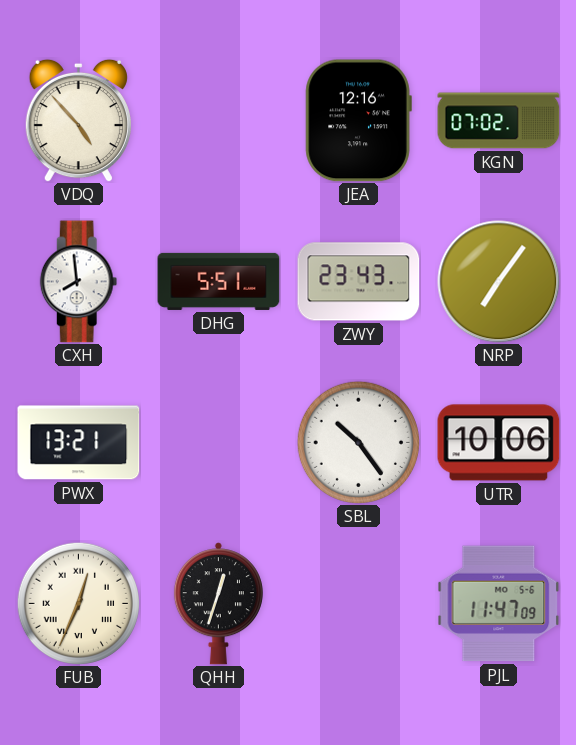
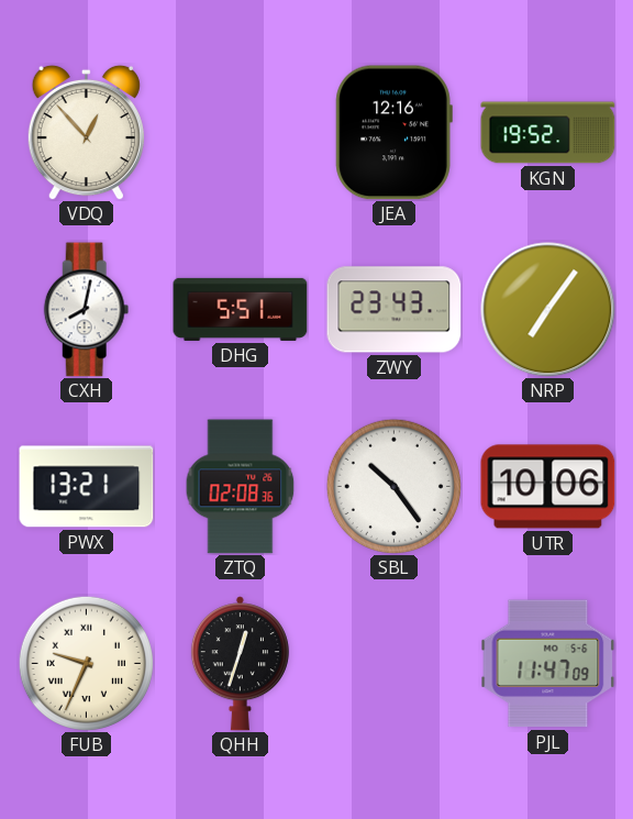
VDQ: 4:53 -> 12:53
KGN: 07:02 -> 19:52
CXH: 7:59 -> 8:02
ZTQ: none -> 02:08
FUB: 12:34 -> 9:34
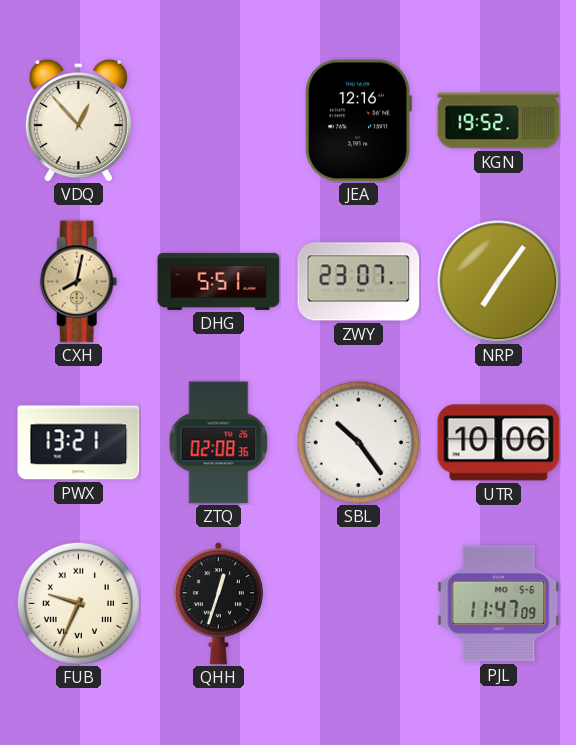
CXH dial: white -> champagne
ZWY: 23:43 -> 23:07
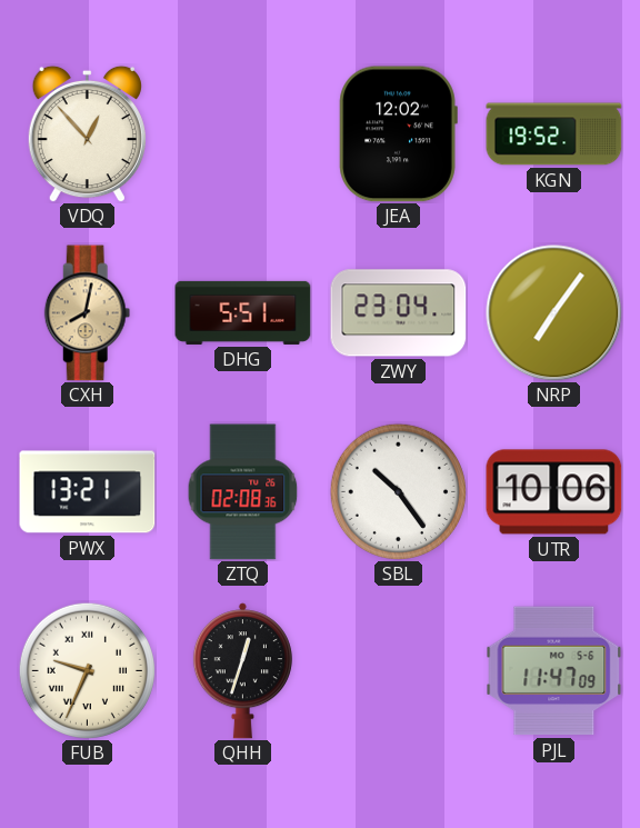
JEA: 12:16 -> 12:02
ZWY: 23:07 -> 23:04
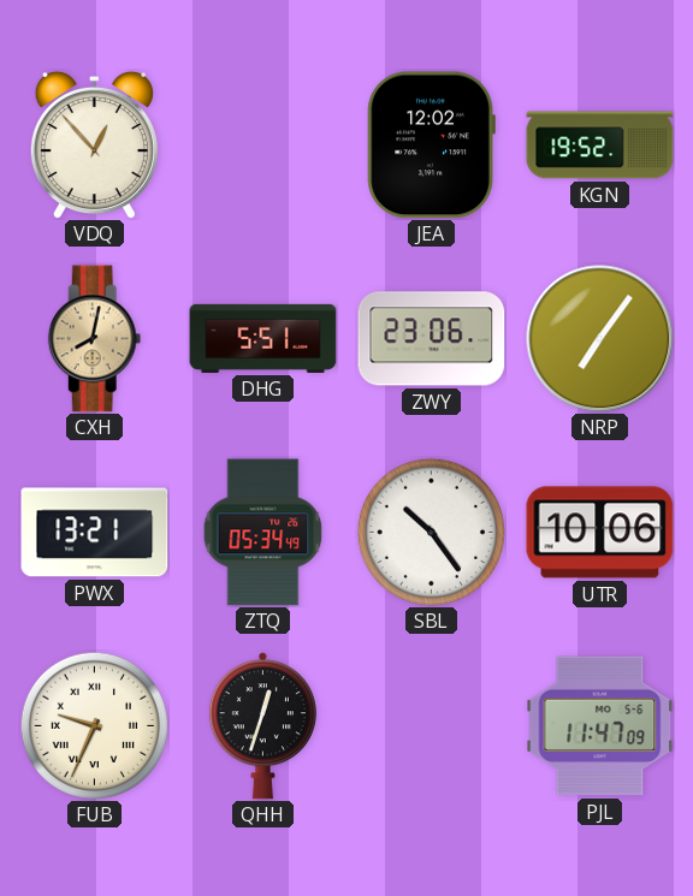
ZWY: 23:04 -> 23:06
ZTQ: 02:08 -> 05:34
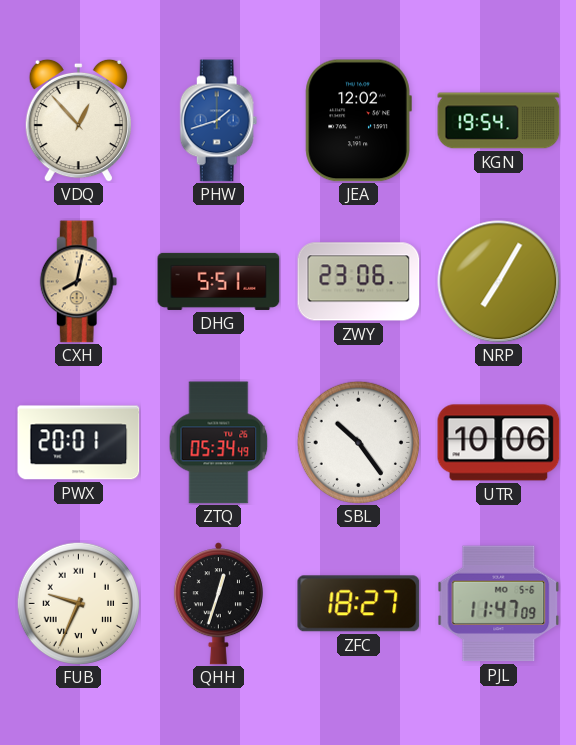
PHW: none -> 1:42
KGN: 19:52 -> 19:54
NRP: 7:06 -> 7:05
PWX: 13:21 -> 20:01
ZFC: none -> 18:27
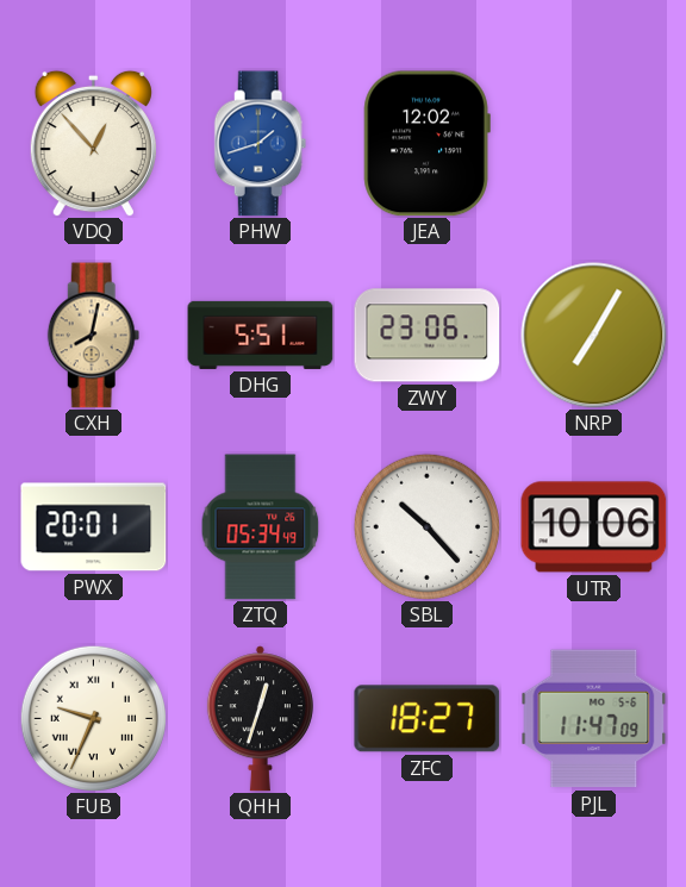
KGN: 19:54 -> none
SBL: 10:24 -> 10:23
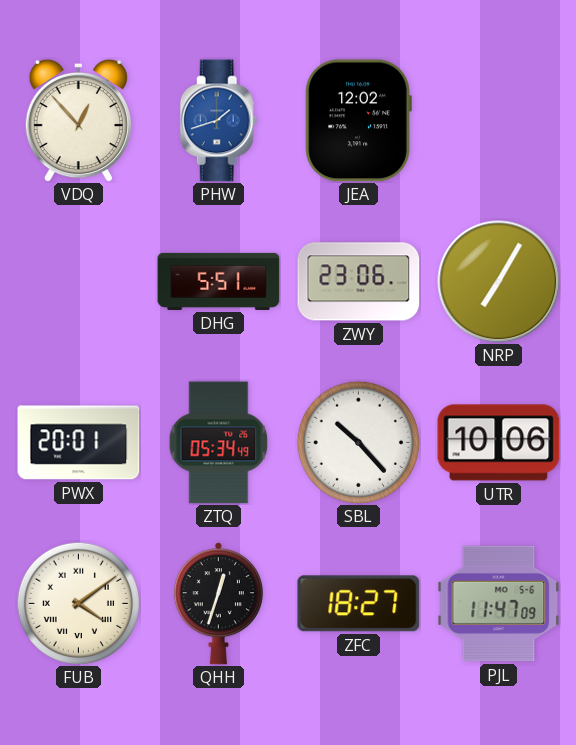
CXH: 8:02 -> none
FUB: 9:34 -> 4:09
